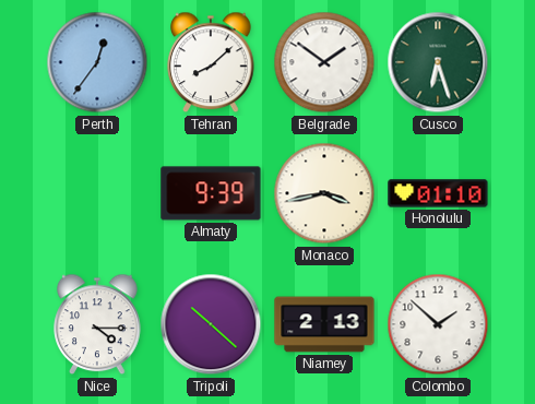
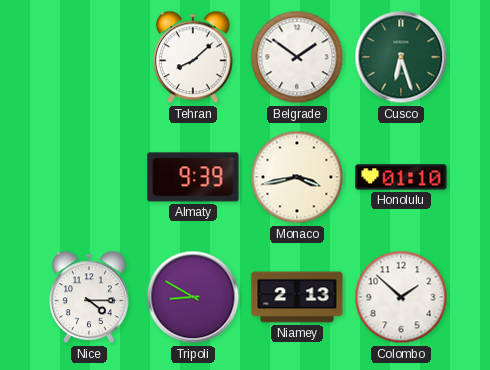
Perth: 12:36 -> none
Tripoli: 10:22 -> 8:50
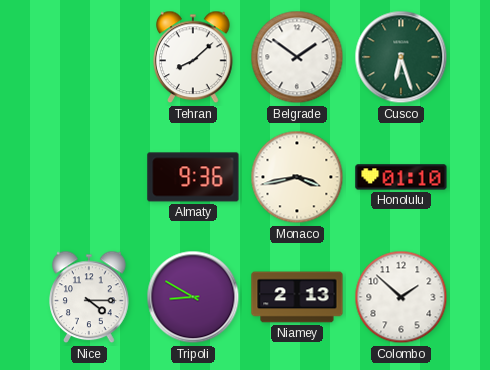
Almaty: 9:39 -> 9:36
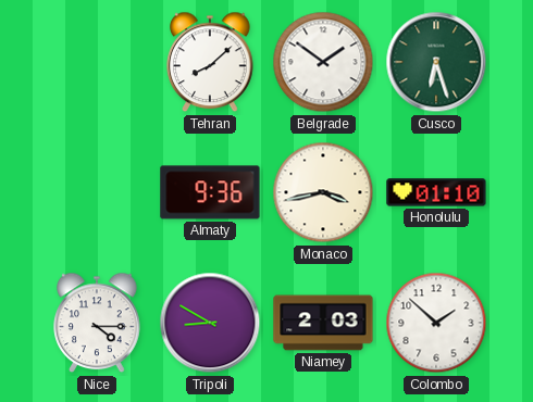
Niamey: 2:13 -> 2:03
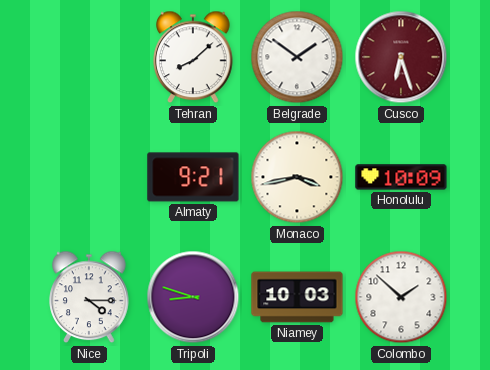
Cusco dial: green -> burgundy
Almaty: 9:36 -> 9:21
Honolulu: 01:10 -> 10:09
Tripoli: 8:50 -> 8:48
Niamey: 2:03 -> 10:03
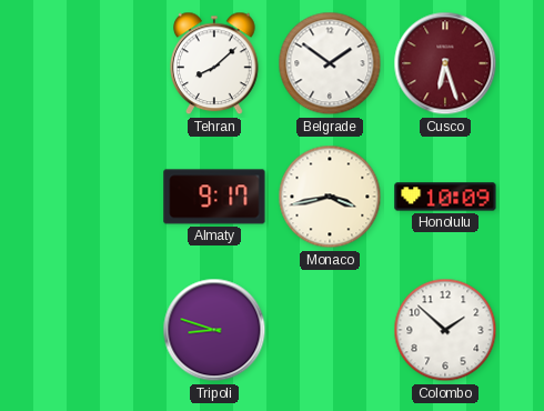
Almaty: 9:21 -> 9:17
Nice: 4:15 -> none
Niamey: 10:03 -> none
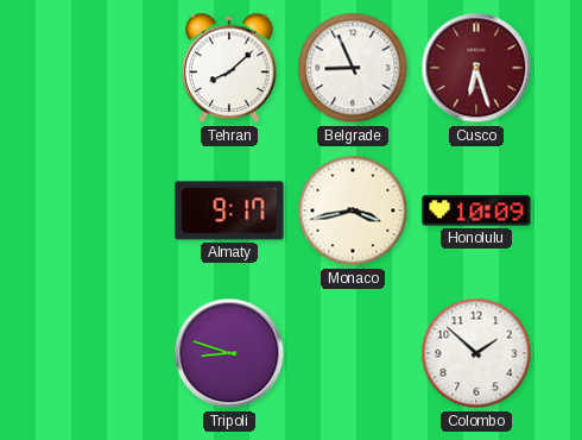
Belgrade: 1:51 -> 8:56
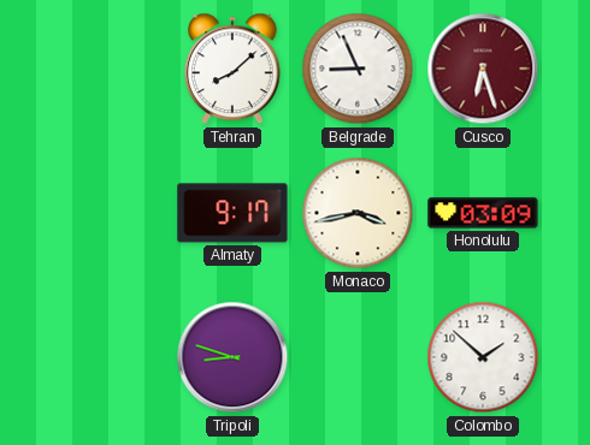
Honolulu: 10:09 -> 03:09
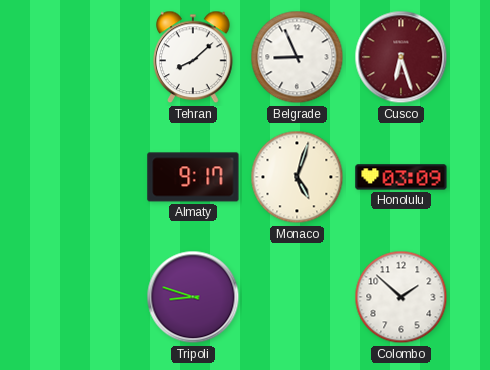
Monaco: 3:43 -> 5:03
